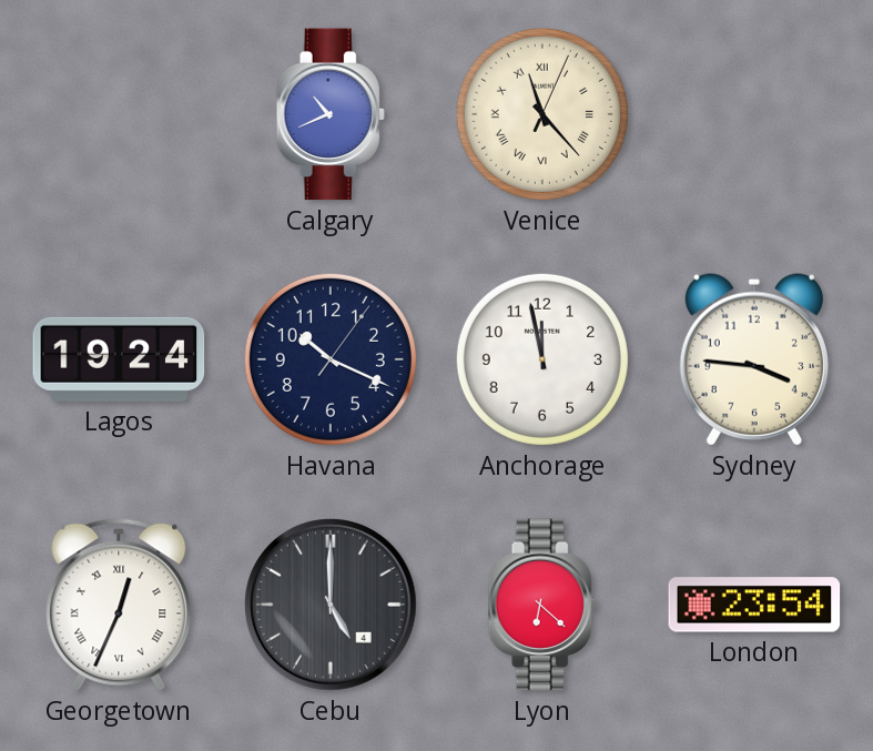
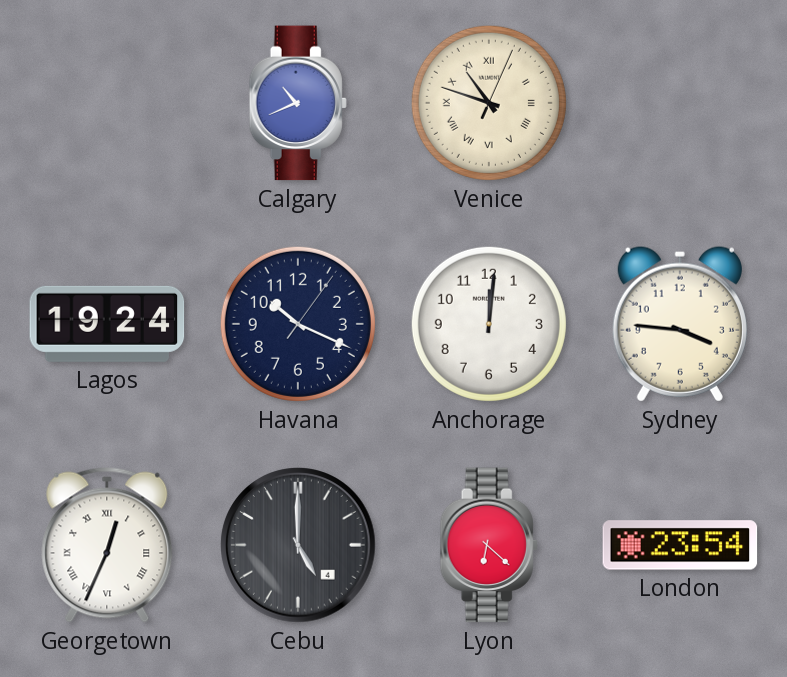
Venice: 11:23 -> 10:48
Anchorage: 11:58 -> 12:01
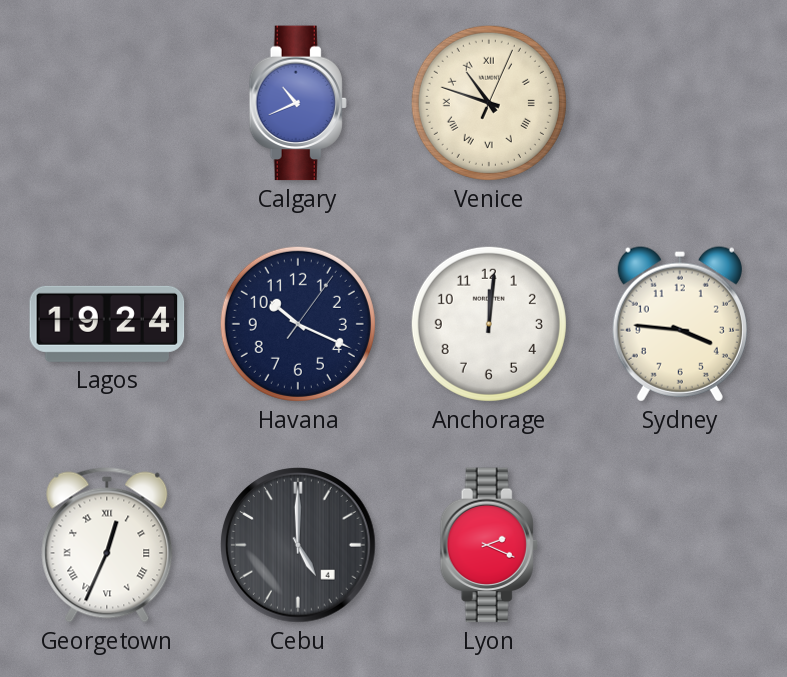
Lyon: 6:22 -> 2:19
London: 23:54 -> none
